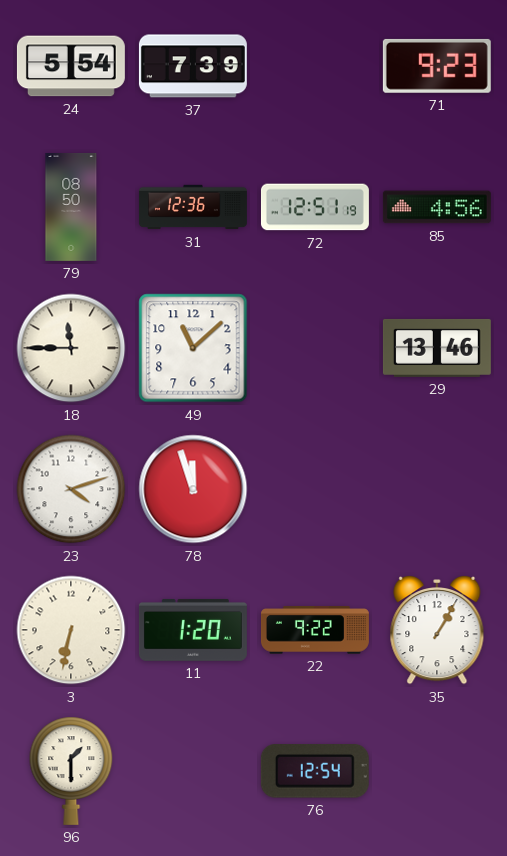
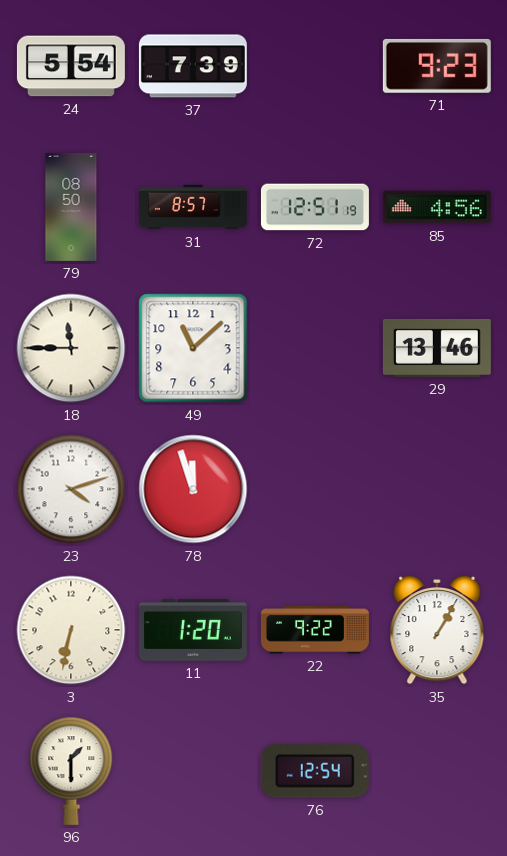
31: 12:36 -> 8:57
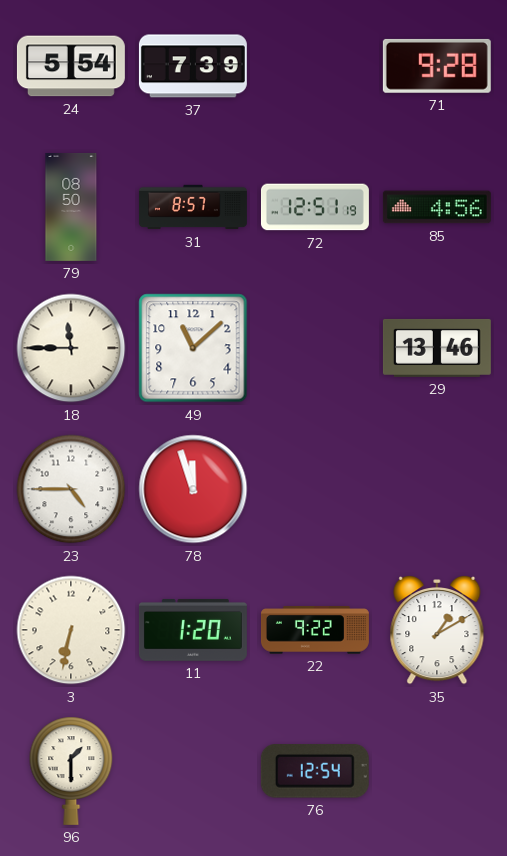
71: 9:23 -> 9:28
23: 4:12 -> 4:45
35: 1:05 -> 1:10
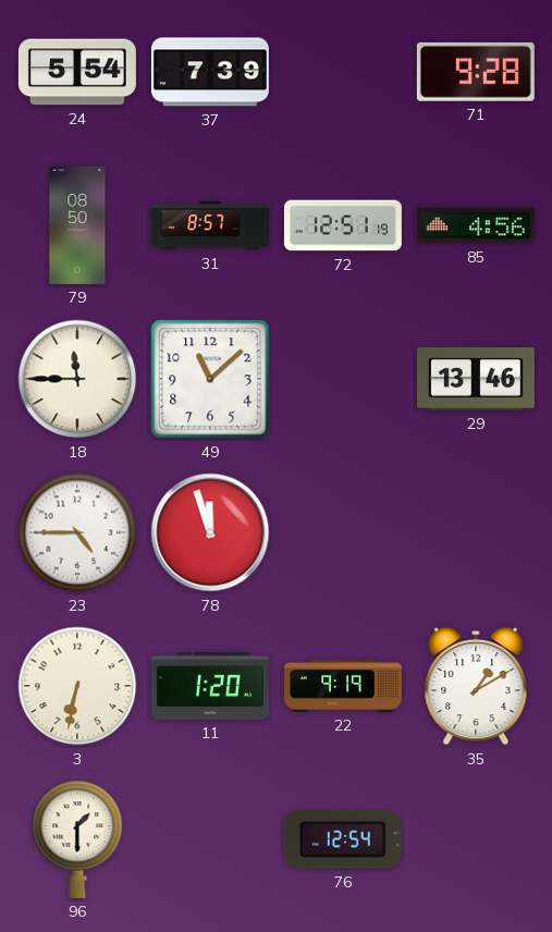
22: 9:22 -> 9:19
